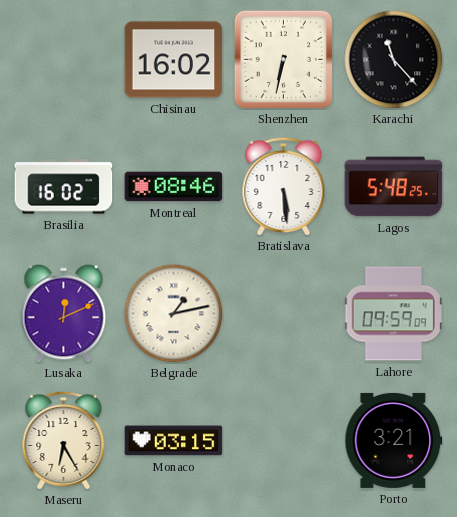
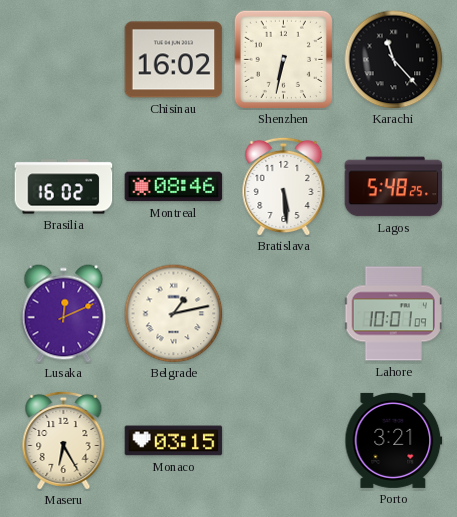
Lahore: 09:59 -> 10:01
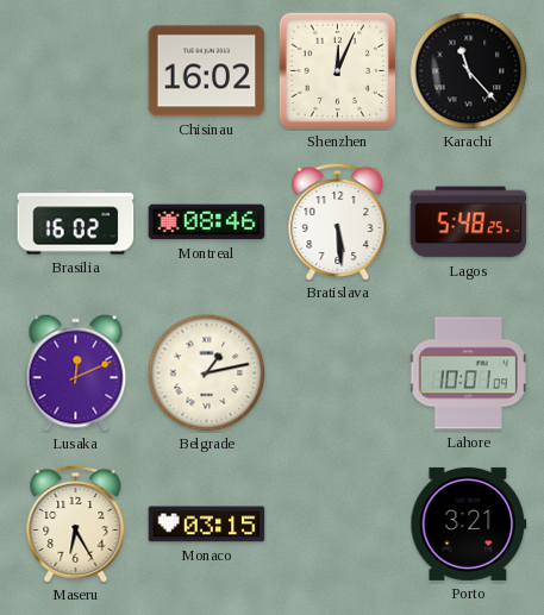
Shenzhen: 6:32 -> 12:04
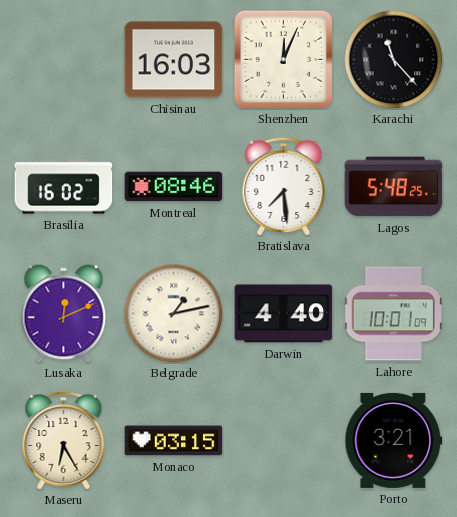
Chisinau: 16:02 -> 16:03
Bratislava: 5:29 -> 7:29
Darwin: none -> 4:40
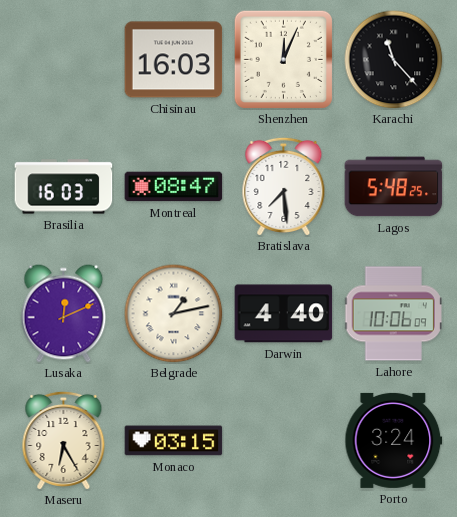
Brasilia: 16:02 -> 16:03
Montreal: 08:46 -> 08:47
Lahore: 10:01 -> 10:06
Porto: 3:21 -> 3:24
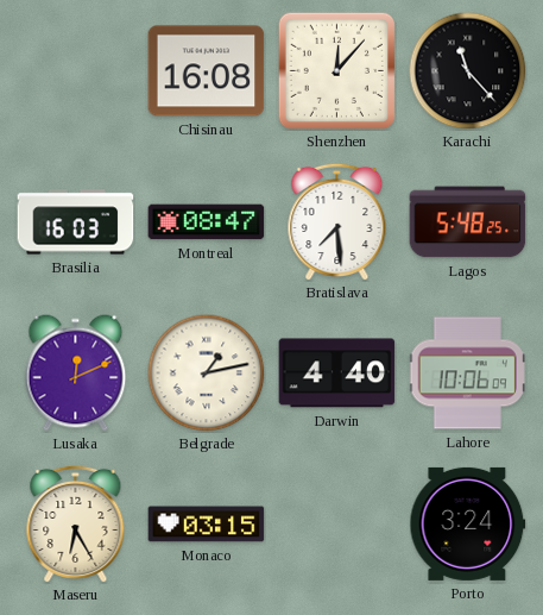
Chisinau: 16:03 -> 16:08
Shenzhen: 12:04 -> 12:07
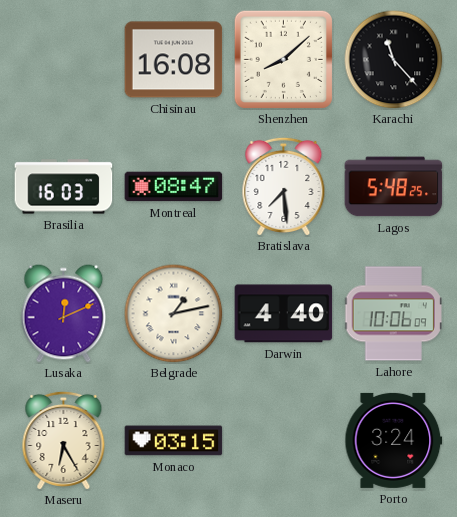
Shenzhen: 12:07 -> 8:08
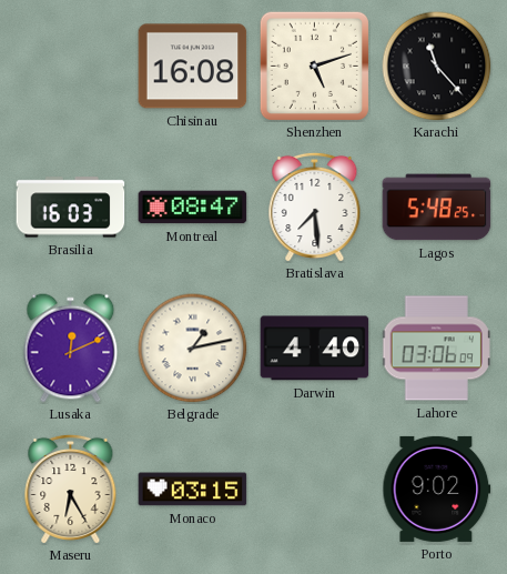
Shenzhen: 8:08 -> 5:12
Lahore: 10:06 -> 03:06
Porto: 3:24 -> 9:02
